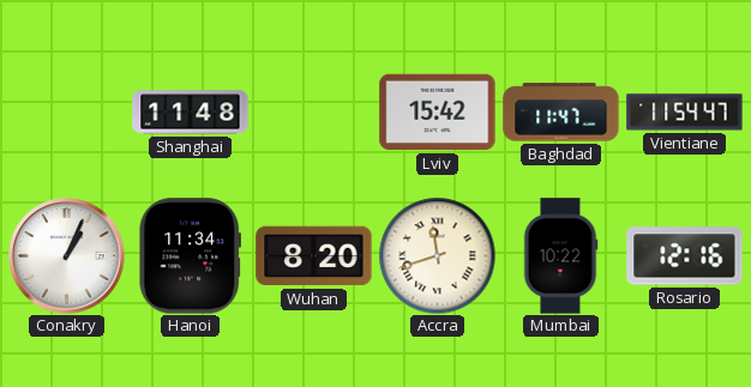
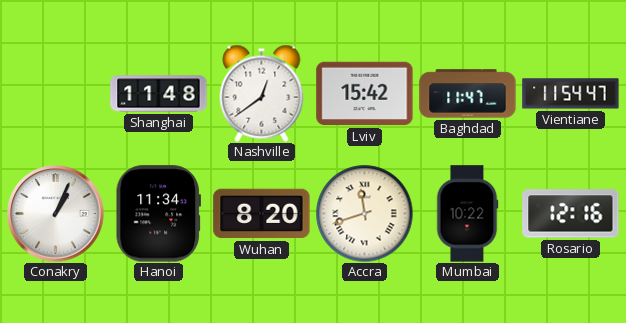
Nashville: none -> 12:39
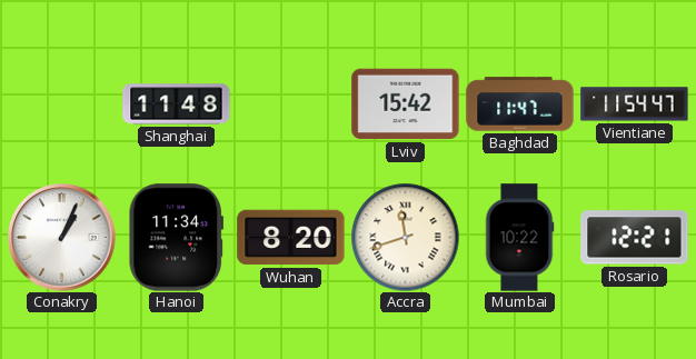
Nashville: 12:39 -> none
Rosario: 12:16 -> 12:21
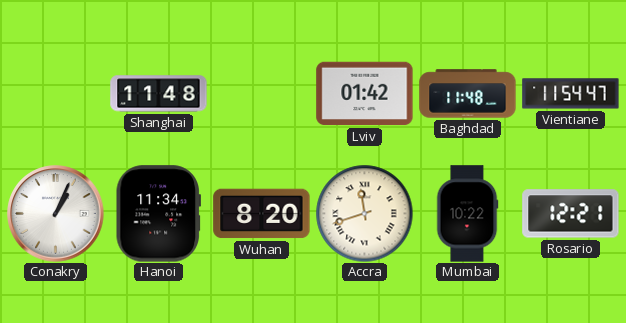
Lviv: 15:42 -> 01:42
Baghdad: 11:47 -> 11:48
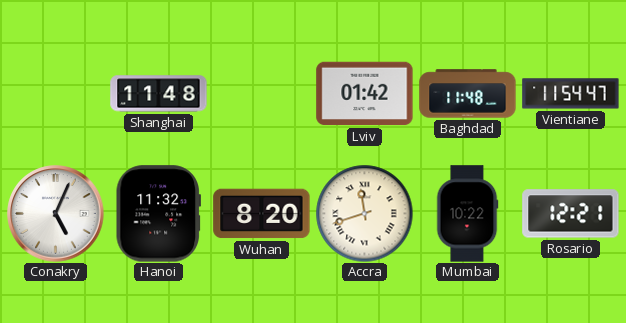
Conakry: 1:04 -> 5:04
Hanoi: 11:34 -> 11:32
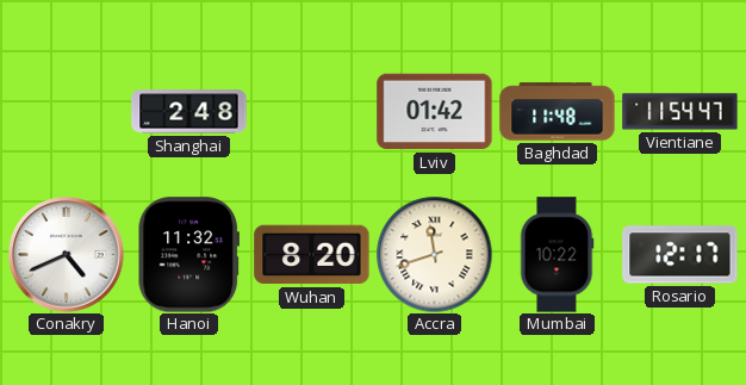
Shanghai: 11:48 -> 2:48
Conakry: 5:04 -> 4:41
Rosario: 12:21 -> 12:17
